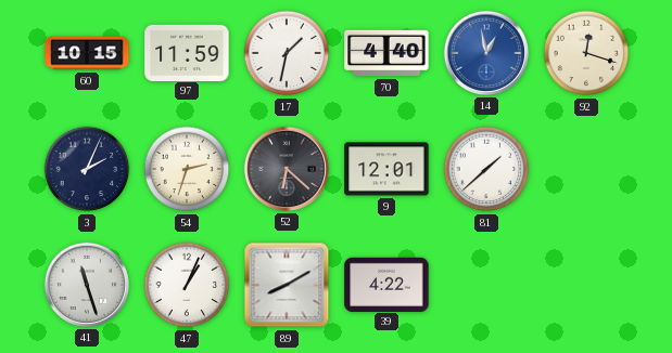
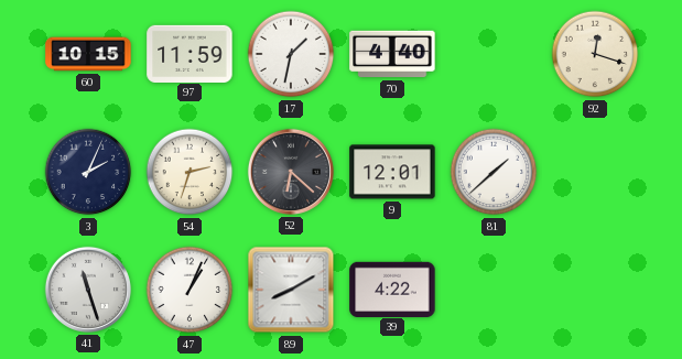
14: 12:58 -> none
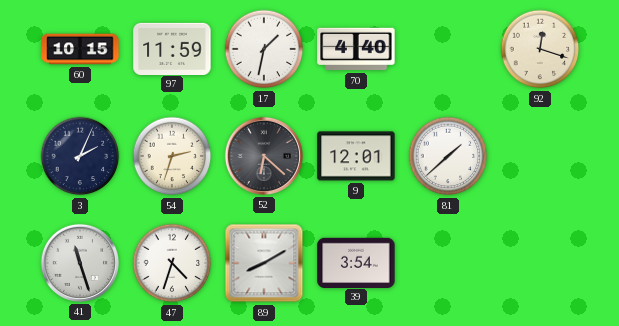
47: 1:04 -> 4:33
39: 4:22 -> 3:54
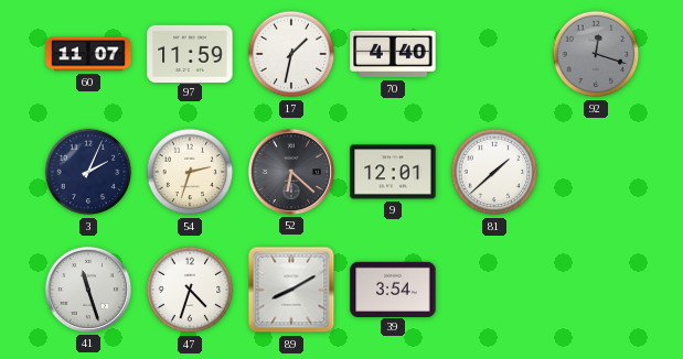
60: 10:15 -> 11:07
92 dial: cream -> grey
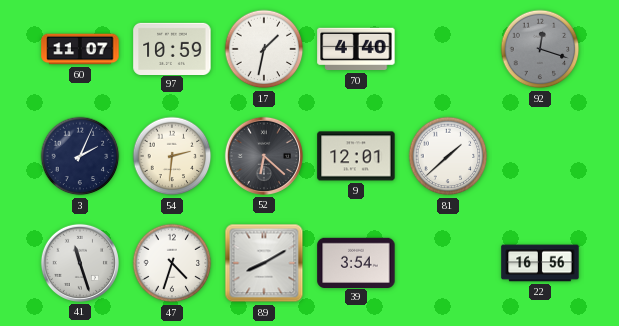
97: 11:59 -> 10:59
54: 2:33 -> 2:31
22: none -> 16:56
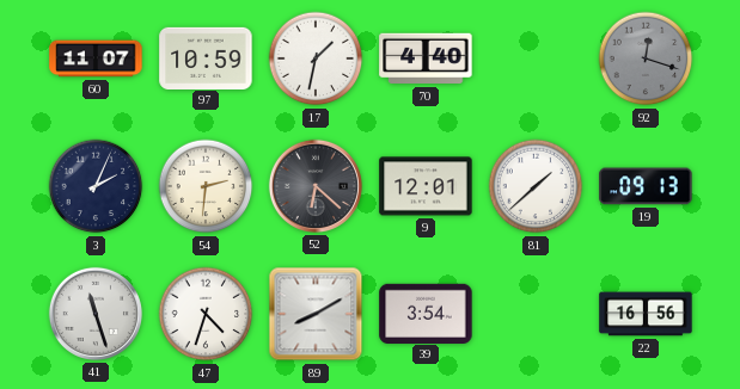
19: none -> 09:13
